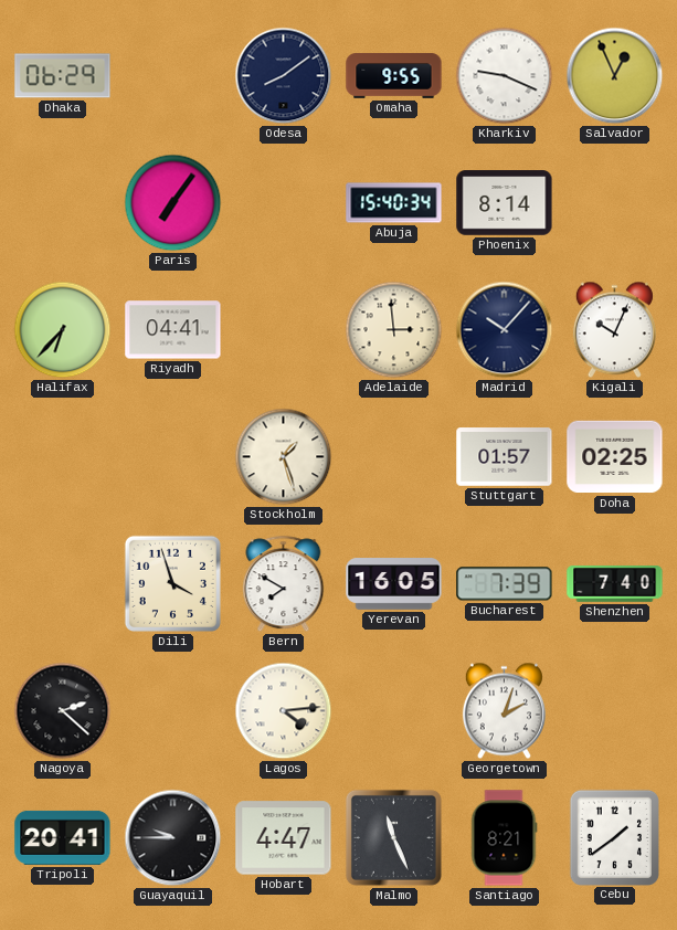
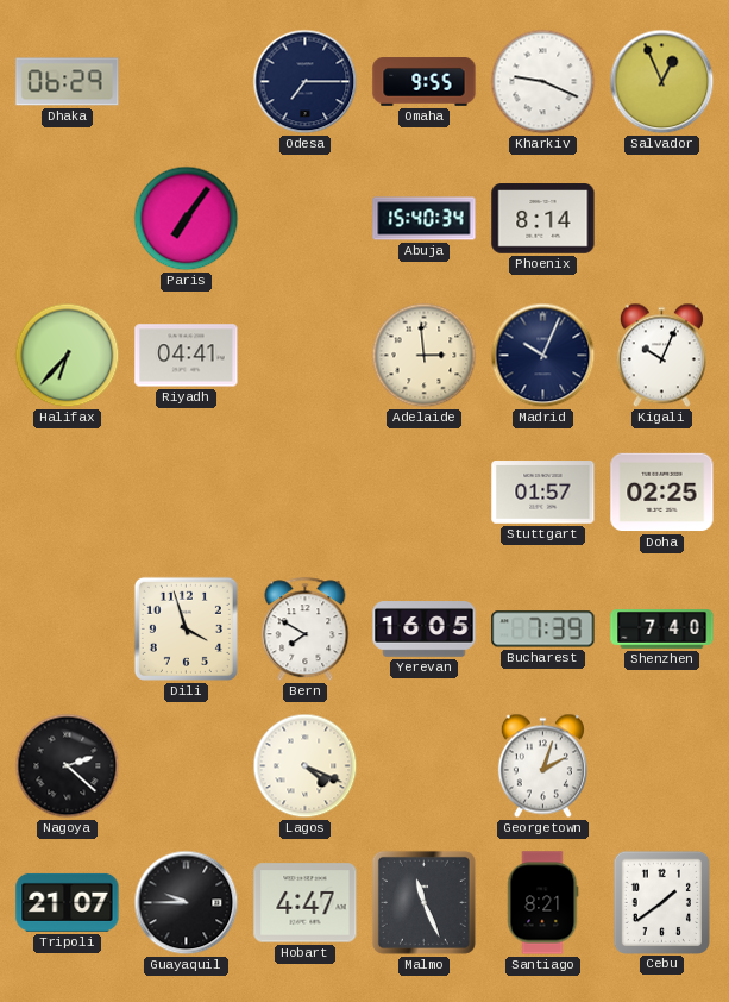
Odesa: 8:09 -> 7:15
Madrid: 10:07 -> 10:04
Stockholm: 1:27 -> none
Lagos: 4:14 -> 4:19
Tripoli: 20:41 -> 21:07
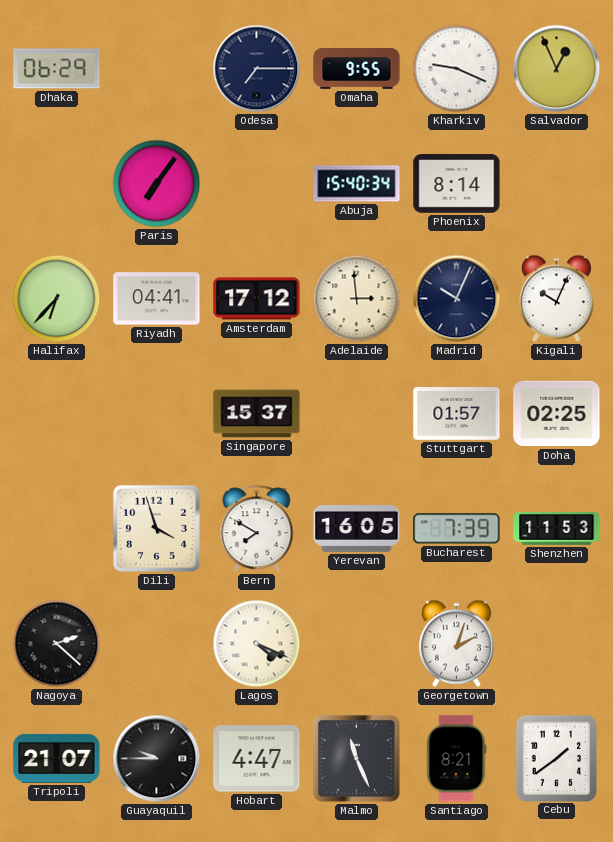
Amsterdam: none -> 17:12
Singapore: none -> 15:37
Shenzhen: 7:40 -> 11:53
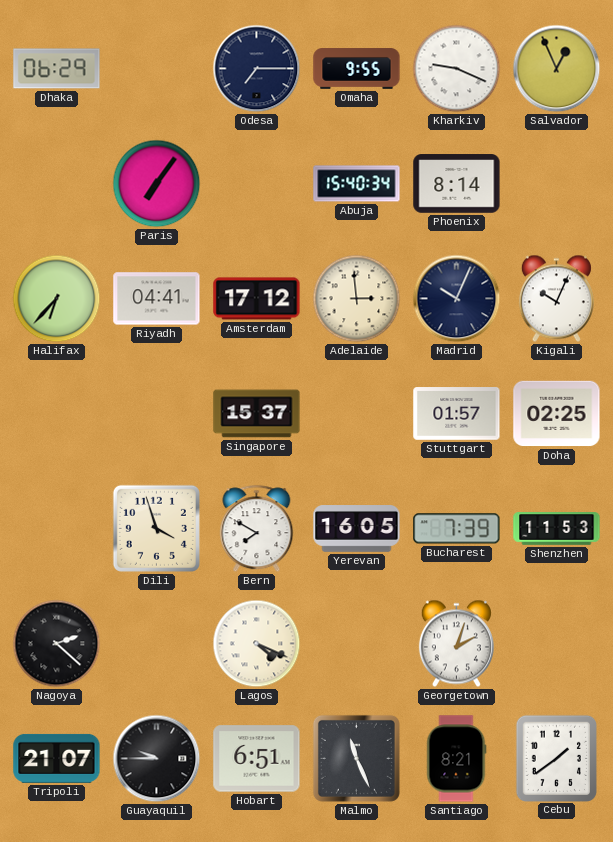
Hobart: 4:47 -> 6:51
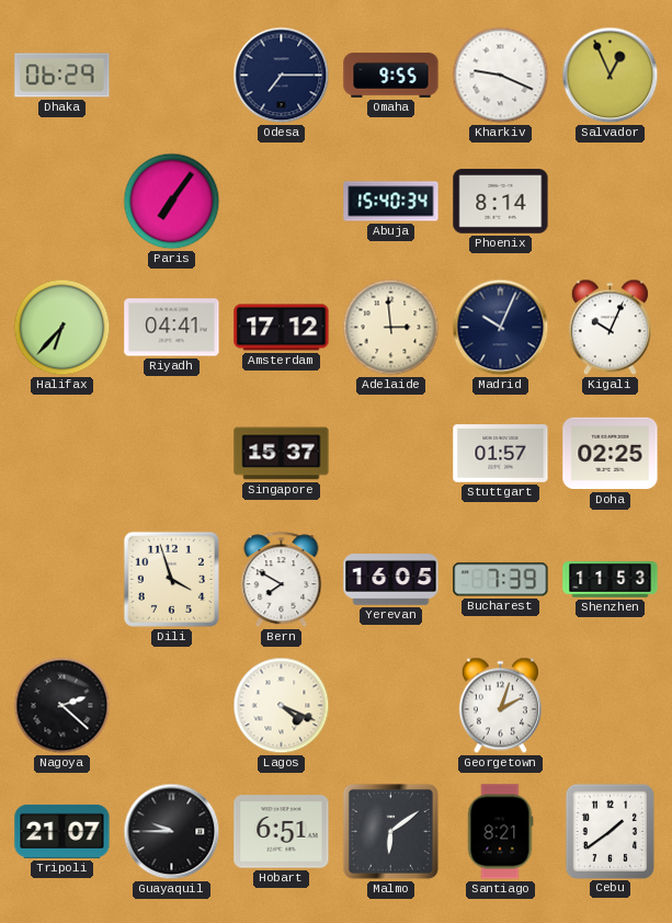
Malmo: 11:26 -> 6:09
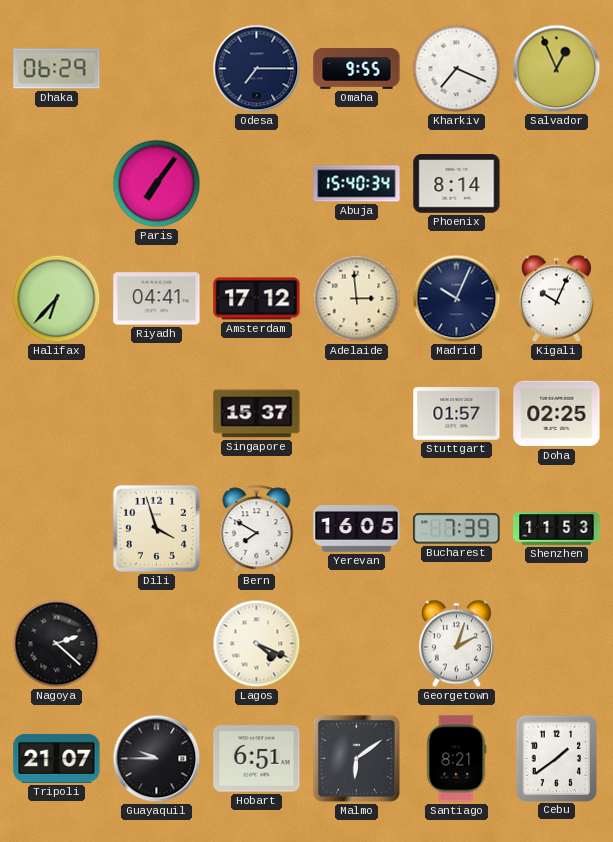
Kharkiv: 9:19 -> 7:19
